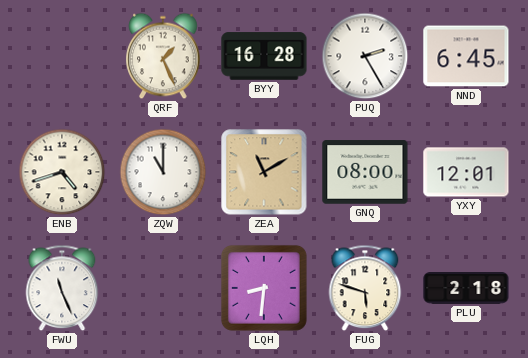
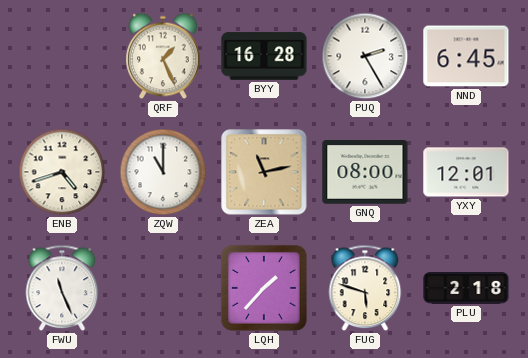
ZEA: 11:10 -> 11:13
LQH: 8:31 -> 1:37
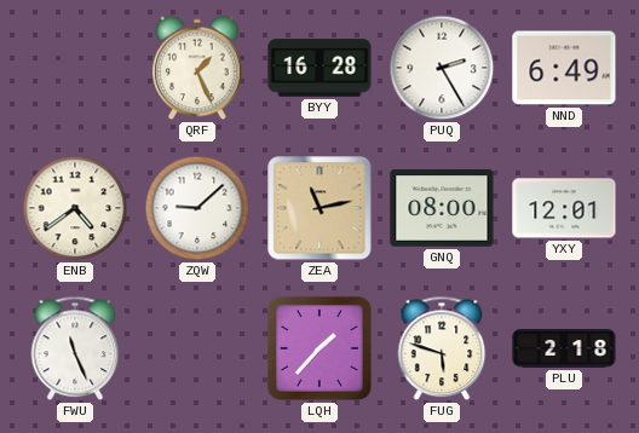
NND: 6:45 -> 6:49
ENB: 4:42 -> 4:39
ZQW: 11:00 -> 9:08
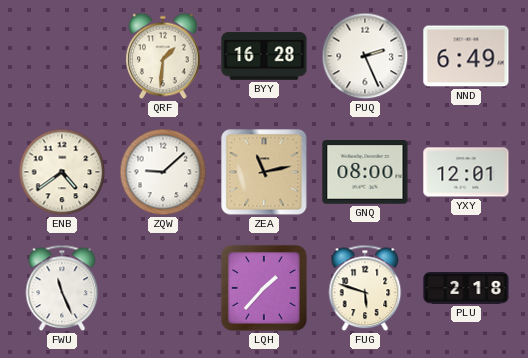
QRF: 1:26 -> 1:31
PUQ: 2:25 -> 2:26
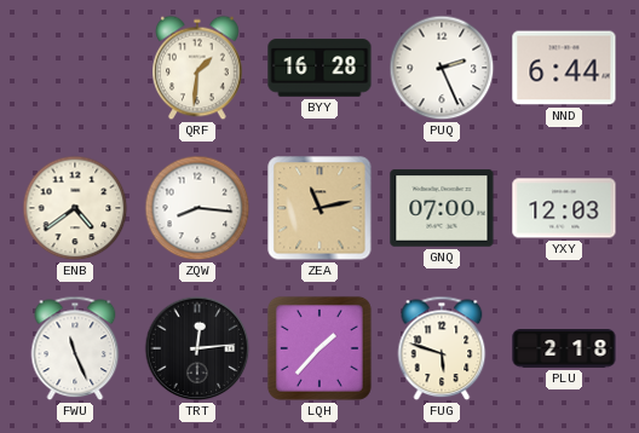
NND: 6:49 -> 6:44
ZQW: 9:08 -> 8:16
GNQ: 08:00 -> 07:00
YXY: 12:01 -> 12:03
TRT: none -> 12:14
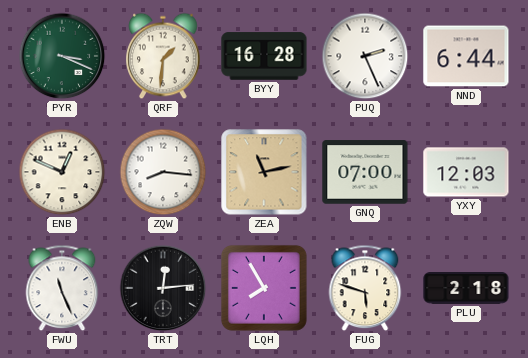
PYR: none -> 3:19
ENB: 4:39 -> 12:49
LQH: 1:37 -> 7:55
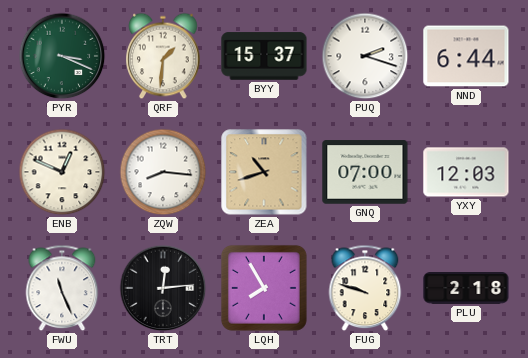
BYY: 16:28 -> 15:37
PUQ: 2:26 -> 2:18
ZEA: 11:13 -> 10:42
FUG: 5:48 -> 9:48
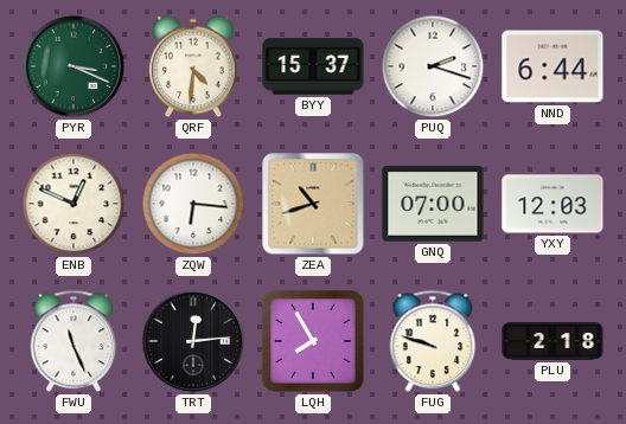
QRF: 1:31 -> 4:31
ZQW: 8:16 -> 6:16
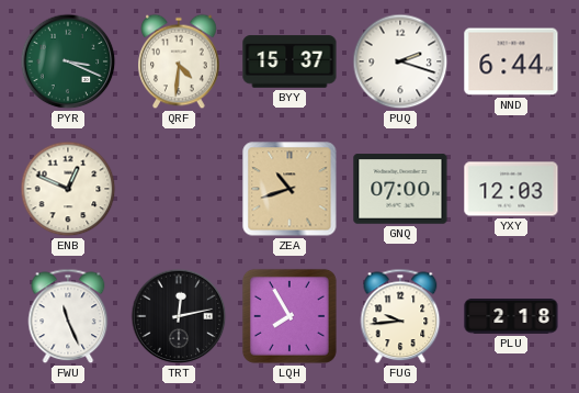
ZQW: 6:16 -> none
TRT: 12:14 -> 12:13
FUG: 9:48 -> 9:44
